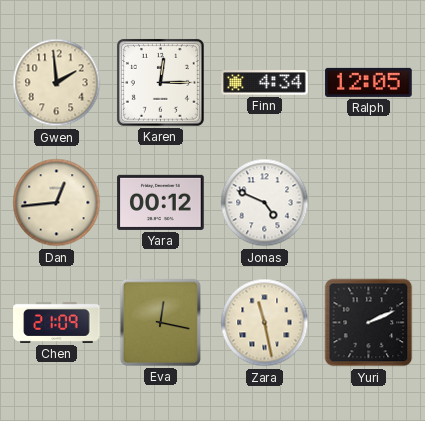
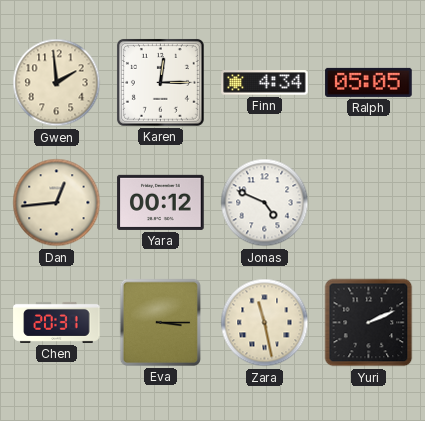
Ralph: 12:05 -> 05:05
Chen: 21:09 -> 20:31
Eva: 12:17 -> 3:15
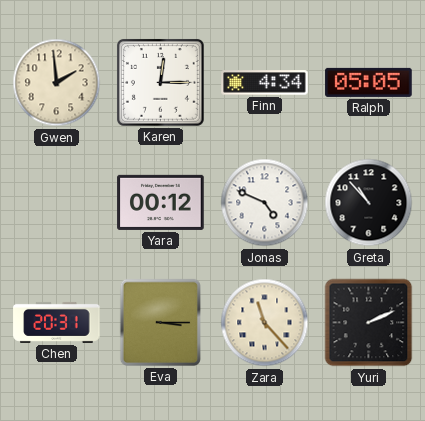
Dan: 12:44 -> none
Greta: none -> 10:53
Zara: 11:28 -> 11:23
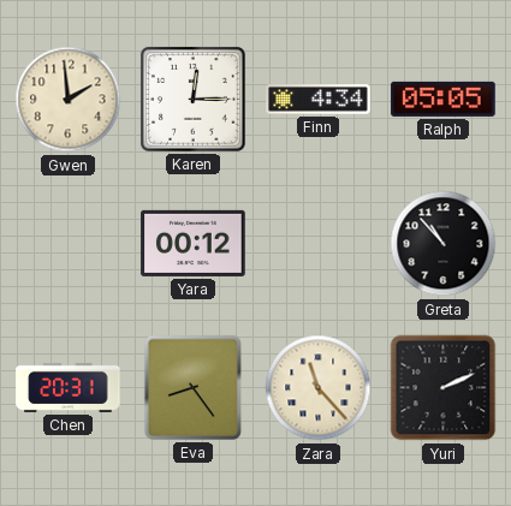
Jonas: 4:49 -> none
Eva: 3:15 -> 8:24
